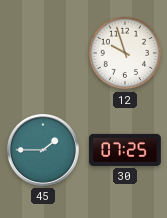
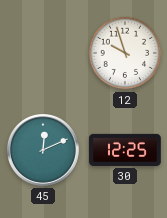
45: 1:45 -> 12:11
30: 07:25 -> 12:25
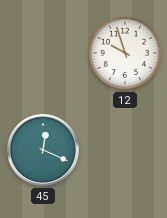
45: 12:11 -> 12:19
30: 12:25 -> none
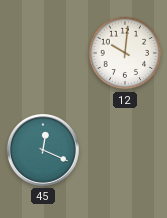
12: 9:57 -> 10:01
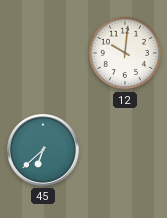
45: 12:19 -> 6:38
